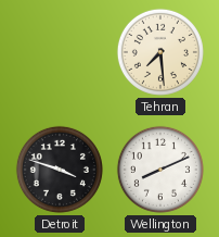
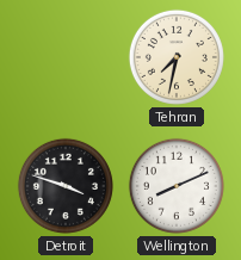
Tehran: 7:29 -> 7:32
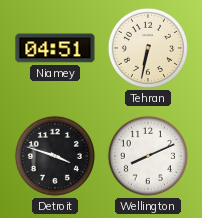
Niamey: none -> 04:51
Tehran: 7:32 -> 6:32
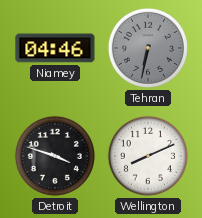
Niamey: 04:51 -> 04:46
Tehran dial: cream -> grey
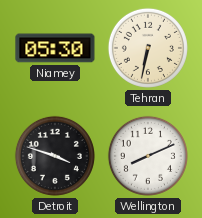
Niamey: 04:46 -> 05:30
Tehran dial: grey -> cream
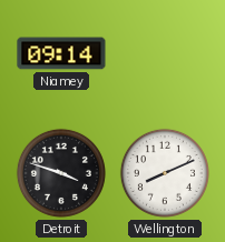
Niamey: 05:30 -> 09:14
Tehran: 6:32 -> none
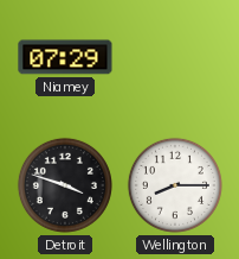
Niamey: 09:14 -> 07:29
Wellington: 8:11 -> 8:15
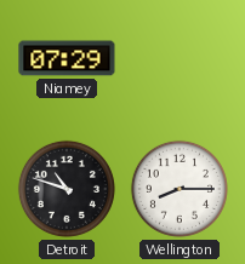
Detroit: 3:48 -> 10:48
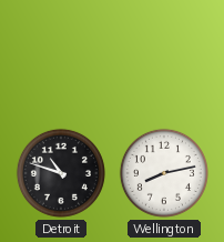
Niamey: 07:29 -> none
Wellington: 8:15 -> 8:13
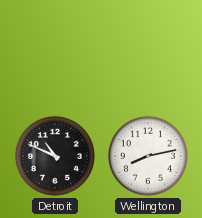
Detroit: 10:48 -> 10:49
